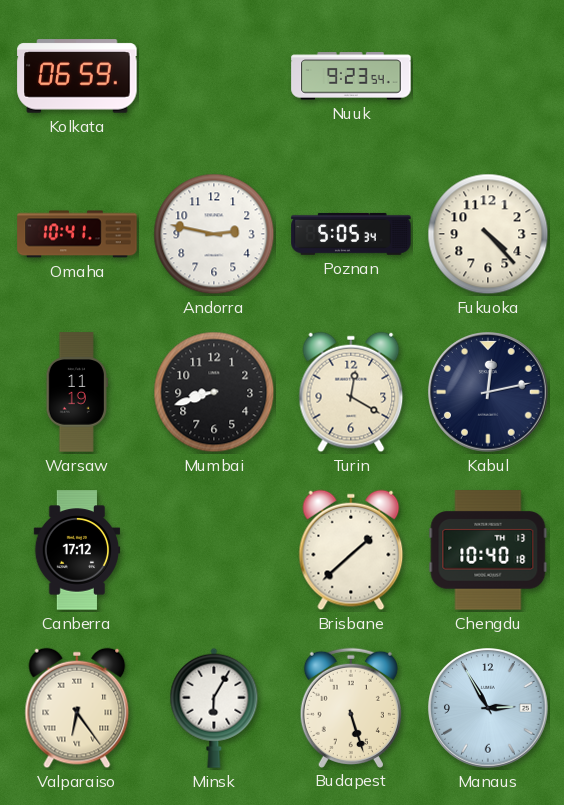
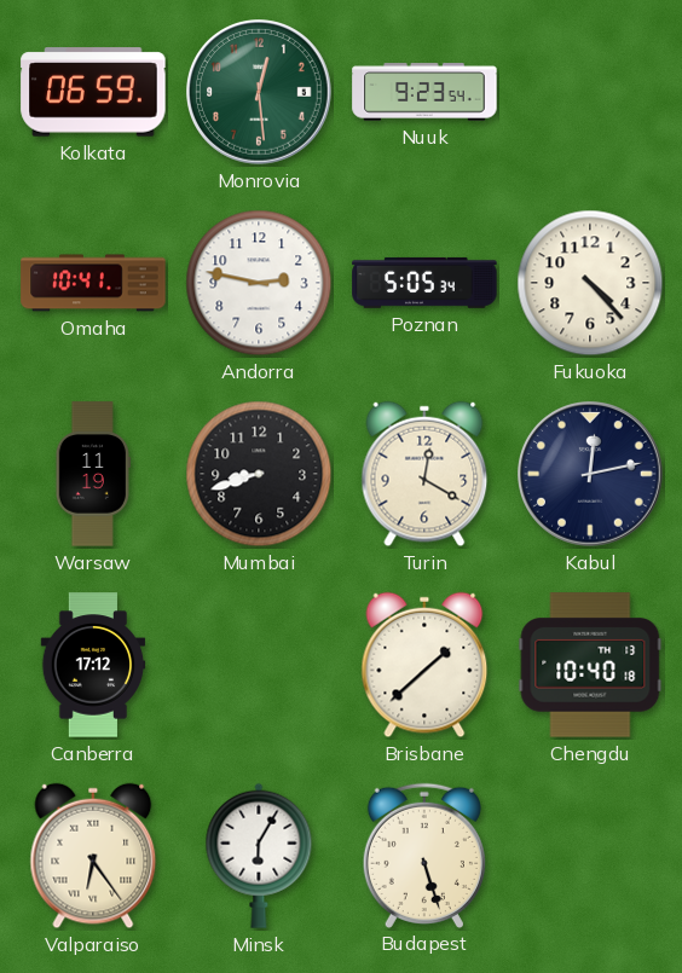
Monrovia: none -> 12:29
Manaus: 2:55 -> none
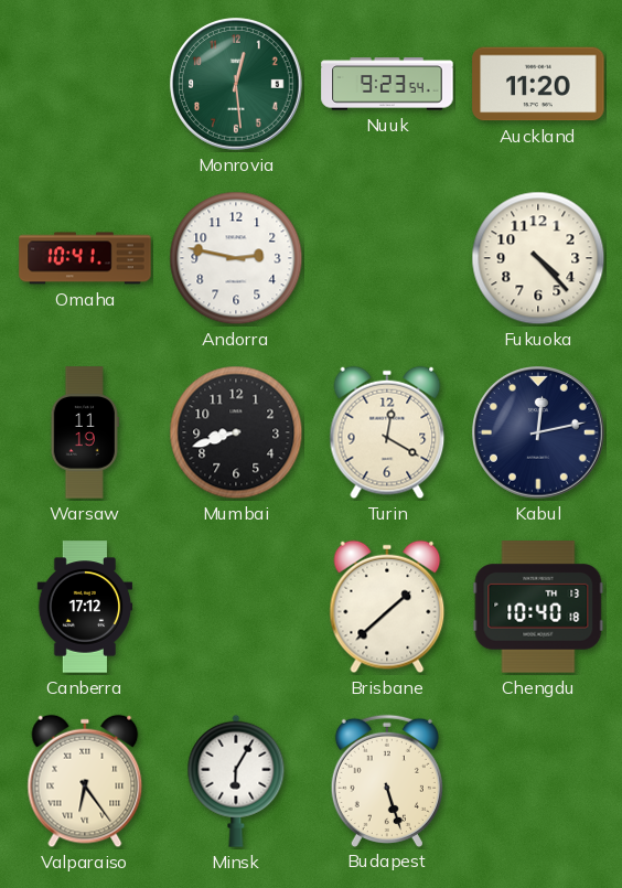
Kolkata: 06:59 -> none
Auckland: none -> 11:20
Poznan: 5:05 -> none
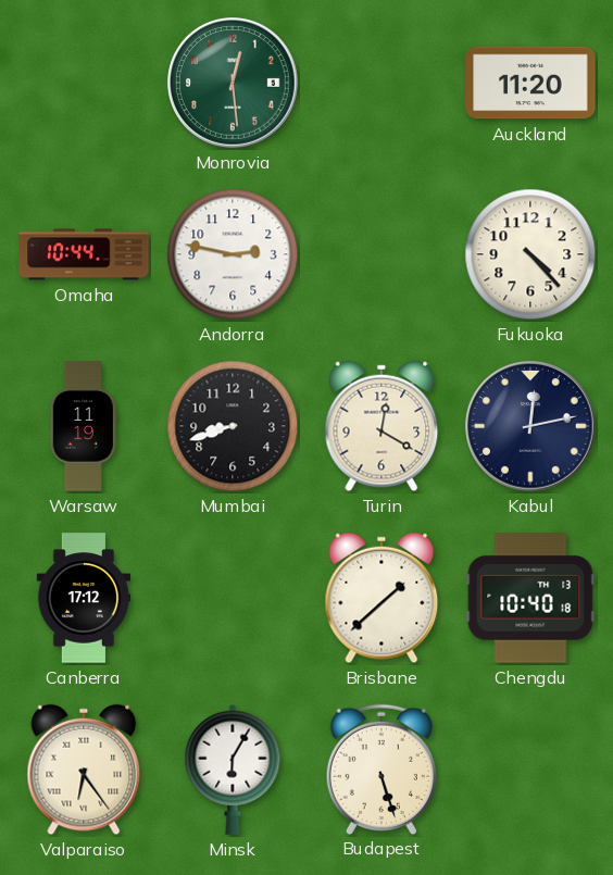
Nuuk: 9:23 -> none
Omaha: 10:41 -> 10:44
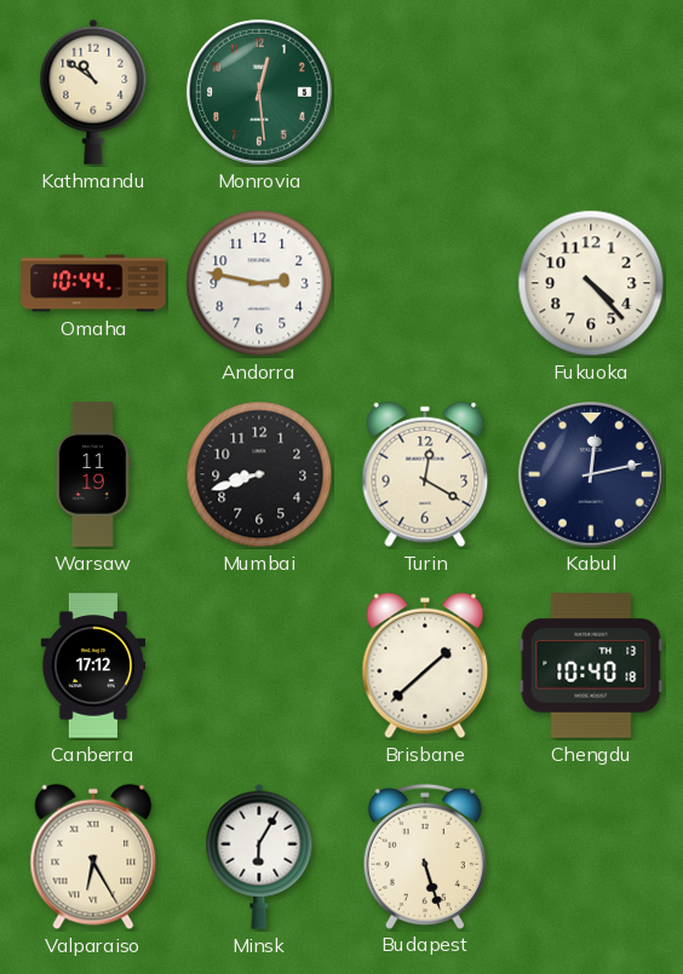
Kathmandu: none -> 10:51
Auckland: 11:20 -> none
Valparaiso: 6:24 -> 6:25
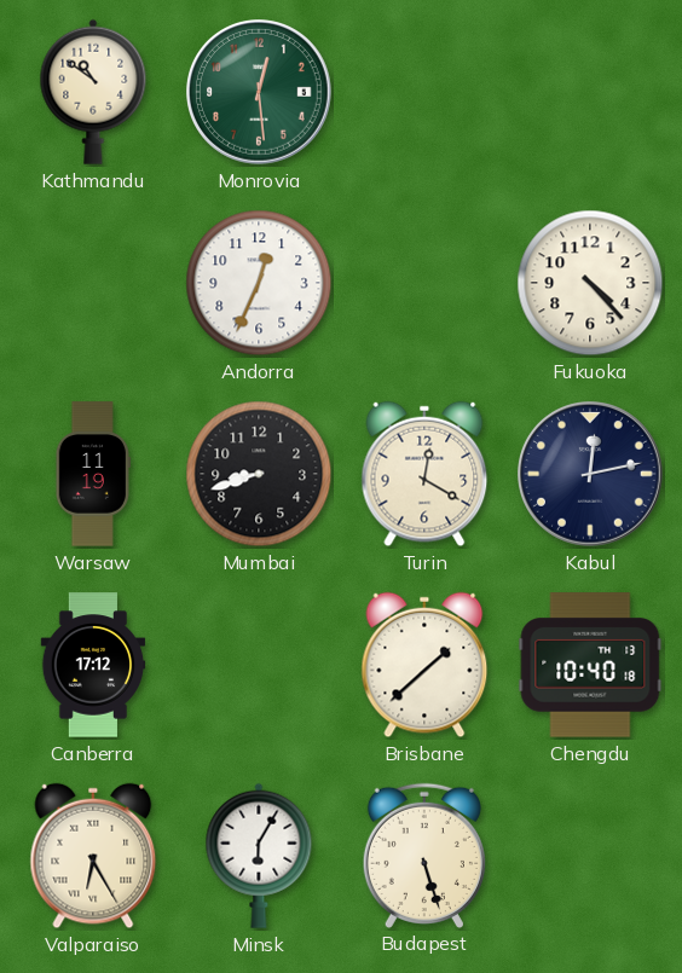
Omaha: 10:44 -> none
Andorra: 2:47 -> 12:34
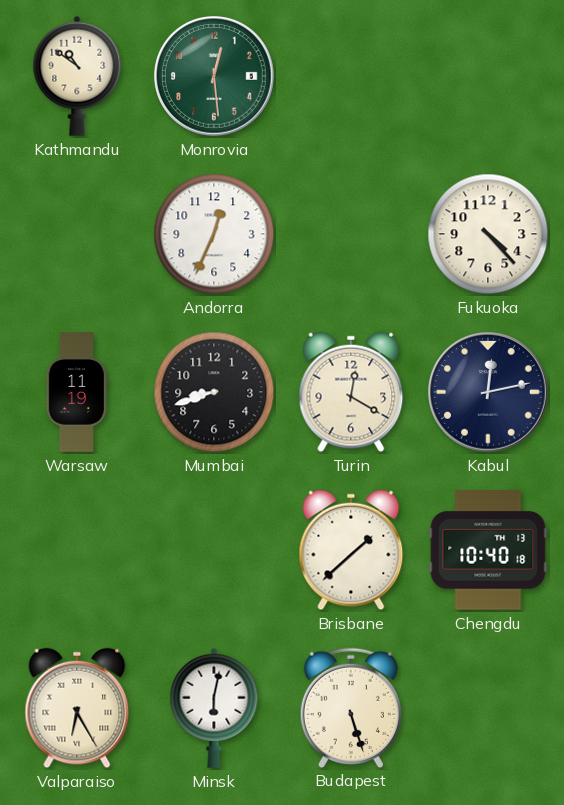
Canberra: 17:12 -> none
Minsk: 6:05 -> 6:02
